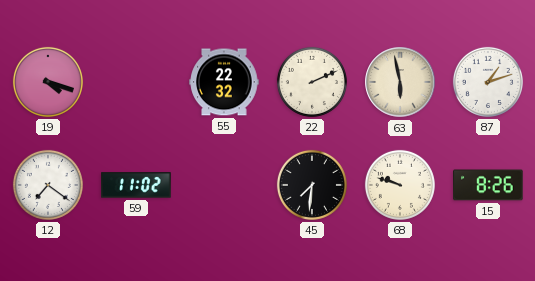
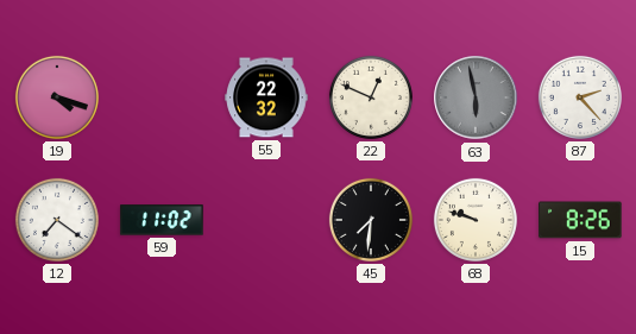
22: 2:11 -> 12:49
63 dial: cream -> grey
87: 1:12 -> 2:23
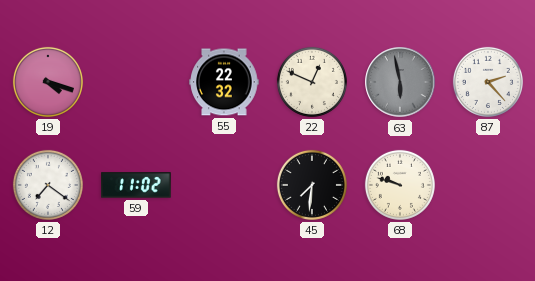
15: 8:26 -> none
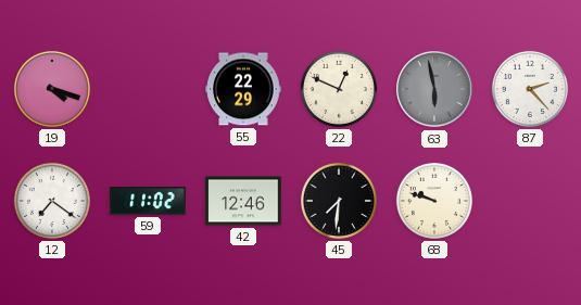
55: 22:32 -> 22:29
42: none -> 12:46
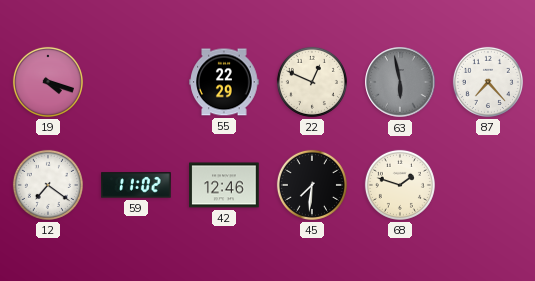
87: 2:23 -> 7:23
68: 9:48 -> 1:48
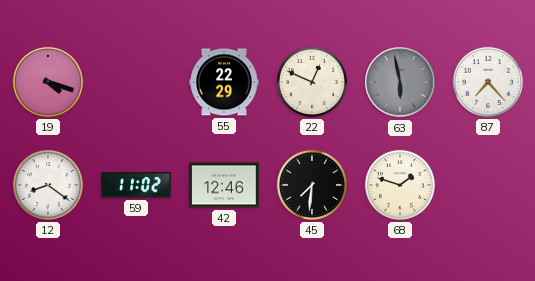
12: 7:21 -> 8:21
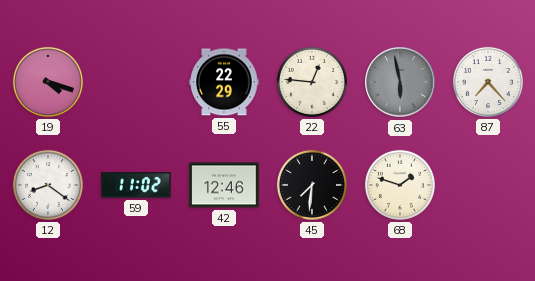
22: 12:49 -> 12:46
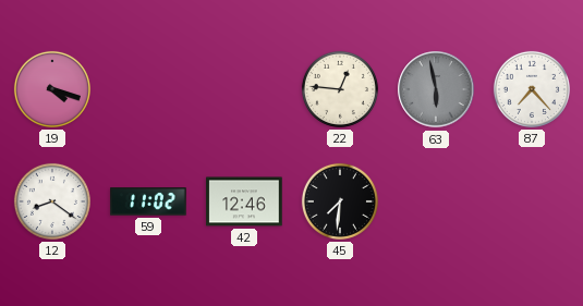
55: 22:29 -> none
68: 1:48 -> none
